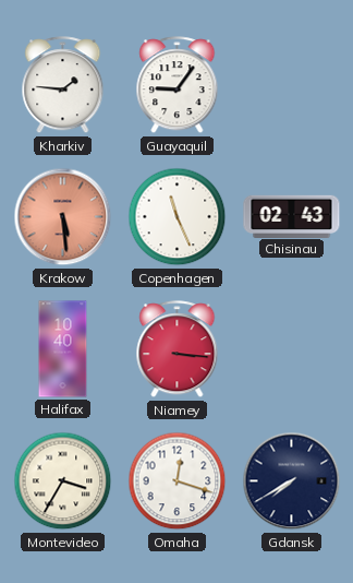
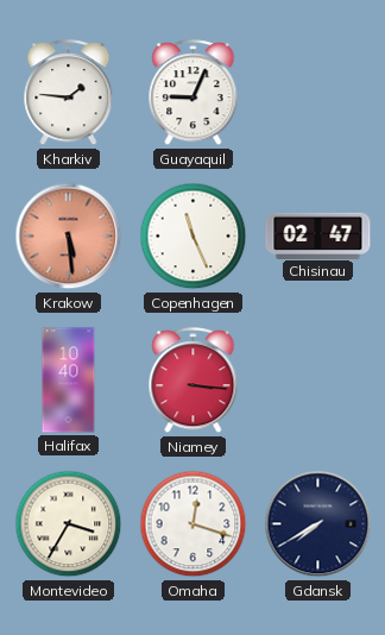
Guayaquil: 9:06 -> 9:04
Chisinau: 02:43 -> 02:47
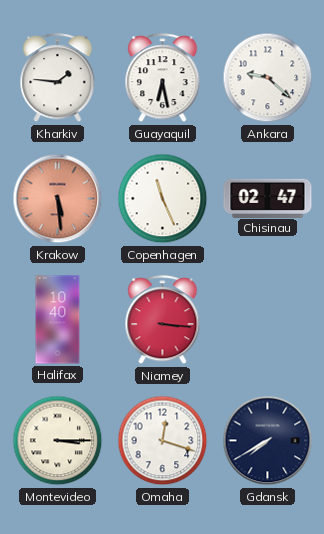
Guayaquil: 9:04 -> 6:28
Ankara: none -> 9:22
Montevideo: 3:35 -> 3:15
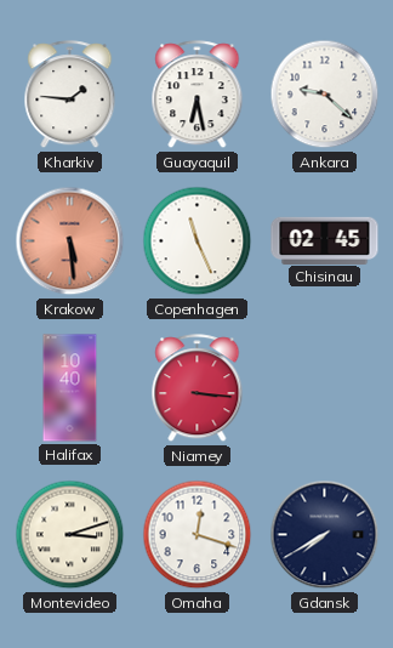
Chisinau: 02:47 -> 02:45
Montevideo: 3:15 -> 3:12
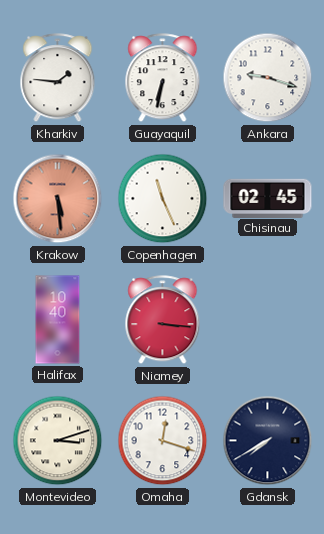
Guayaquil: 6:28 -> 6:32
Ankara: 9:22 -> 9:18
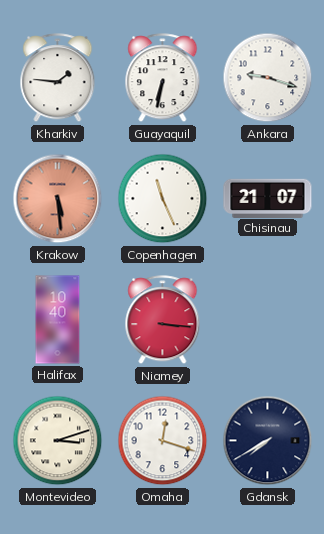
Chisinau: 02:45 -> 21:07
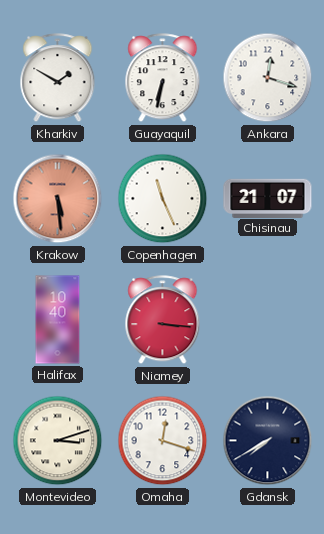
Kharkiv: 1:46 -> 1:50
Ankara: 9:18 -> 12:18
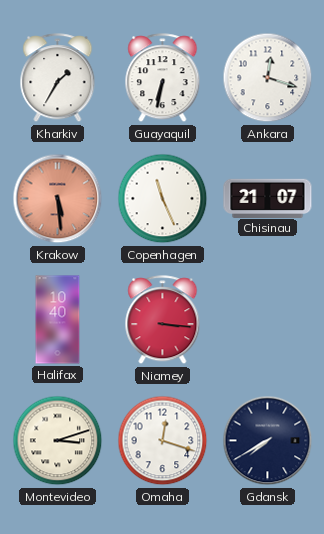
Kharkiv: 1:50 -> 1:35
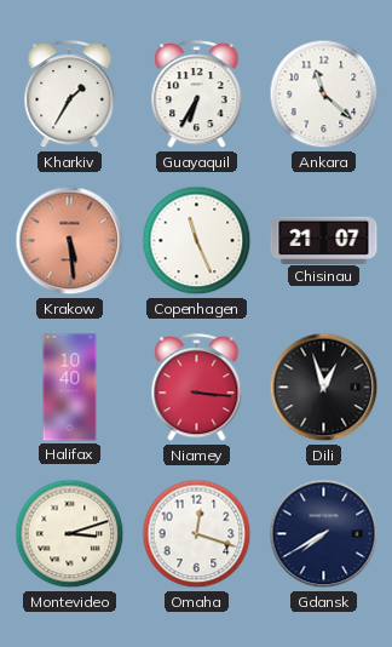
Guayaquil: 6:32 -> 6:35
Ankara: 12:18 -> 11:22
Dili: none -> 12:57
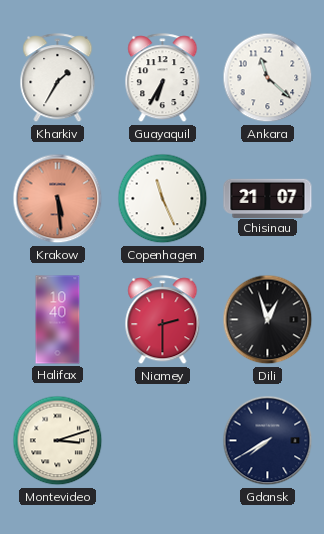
Niamey: 3:16 -> 2:30
Omaha: 12:18 -> none
